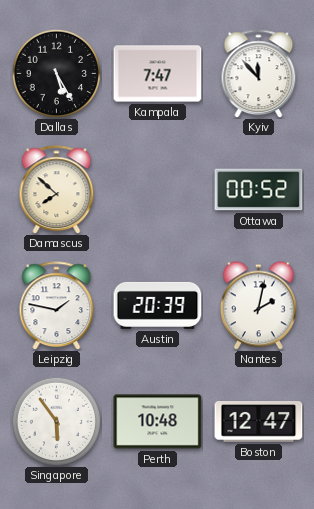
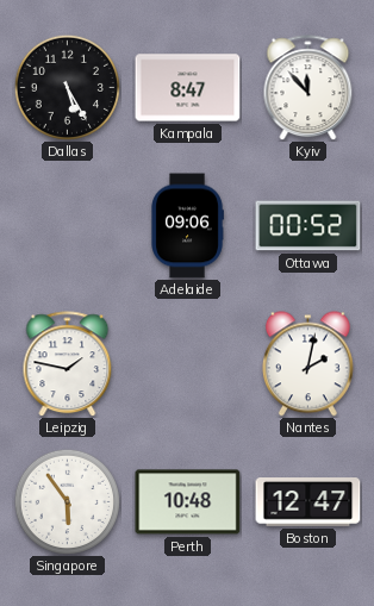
Kampala: 7:47 -> 8:47
Damascus: 7:52 -> none
Adelaide: none -> 09:06
Austin: 20:39 -> none
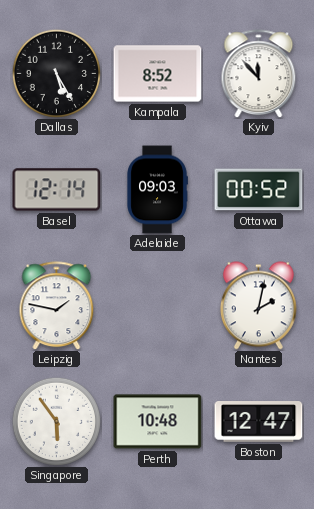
Kampala: 8:47 -> 8:52
Basel: none -> 12:14
Adelaide: 09:06 -> 09:03
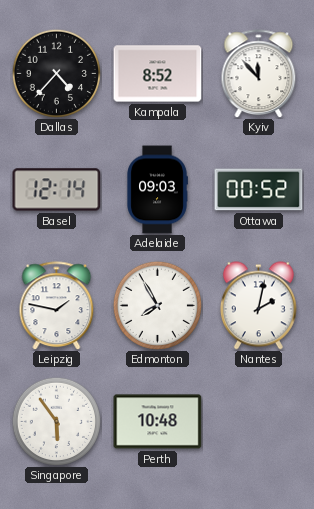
Dallas: 5:25 -> 4:37
Edmonton: none -> 7:55
Boston: 12:47 -> none
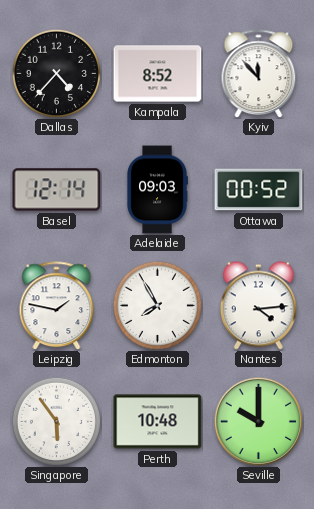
Nantes: 2:02 -> 4:14
Seville: none -> 10:00
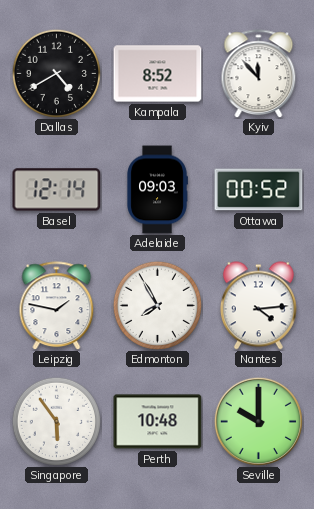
Dallas: 4:37 -> 4:40
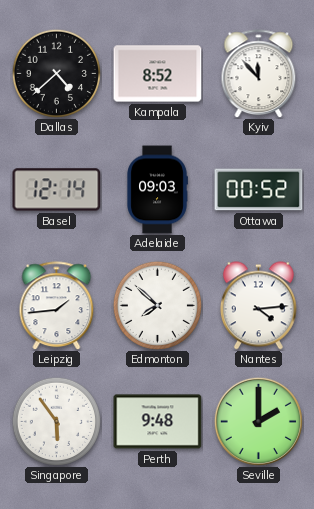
Dallas: 4:40 -> 4:38
Leipzig: 1:47 -> 1:44
Edmonton: 7:55 -> 7:52
Perth: 10:48 -> 9:48
Seville: 10:00 -> 2:00
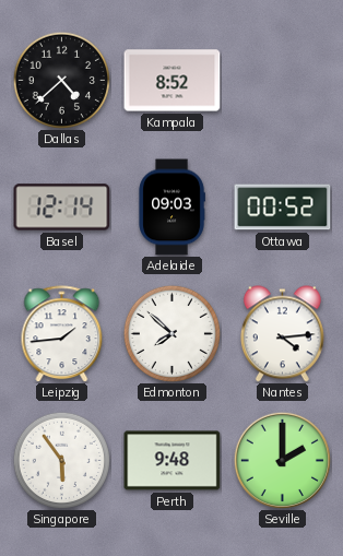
Kyiv: 11:53 -> none
